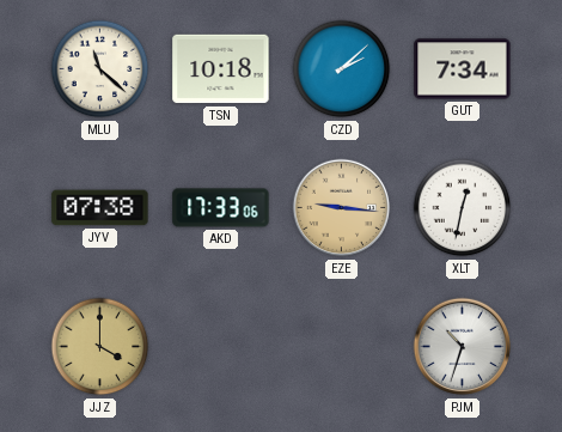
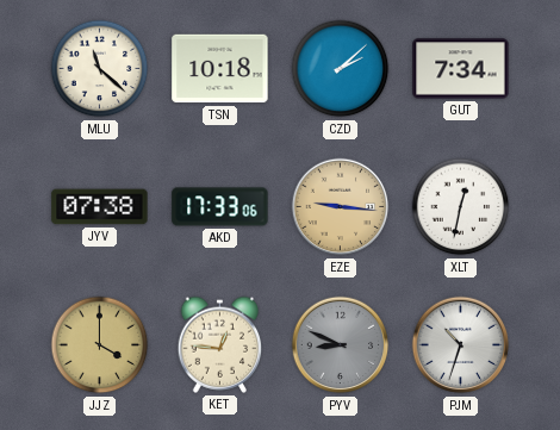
KET: none -> 12:46
PYV: none -> 8:49
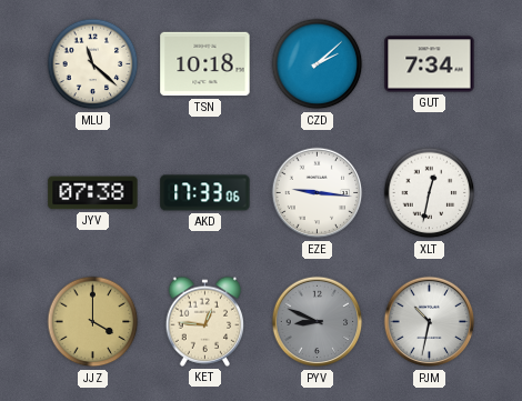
EZE dial: champagne -> white
PJM: 10:33 -> 10:32
